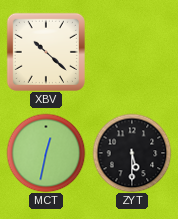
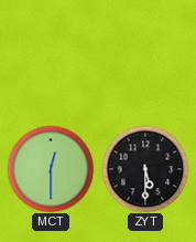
XBV: 10:22 -> none
MCT: 12:32 -> 12:30
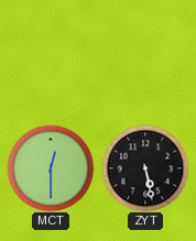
ZYT: 5:30 -> 5:28
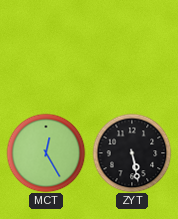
MCT: 12:30 -> 12:25
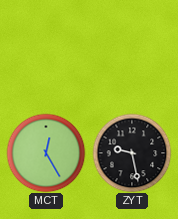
ZYT: 5:28 -> 9:28
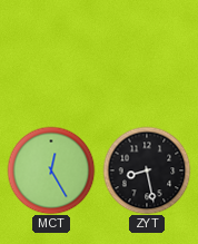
ZYT: 9:28 -> 8:28
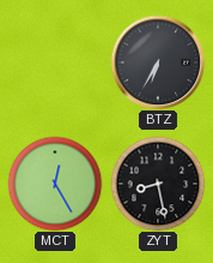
BTZ: none -> 6:35
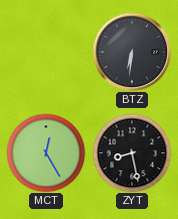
BTZ: 6:35 -> 6:31
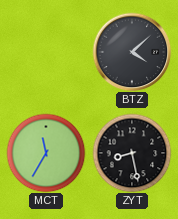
BTZ: 6:31 -> 4:08
MCT: 12:25 -> 11:35
